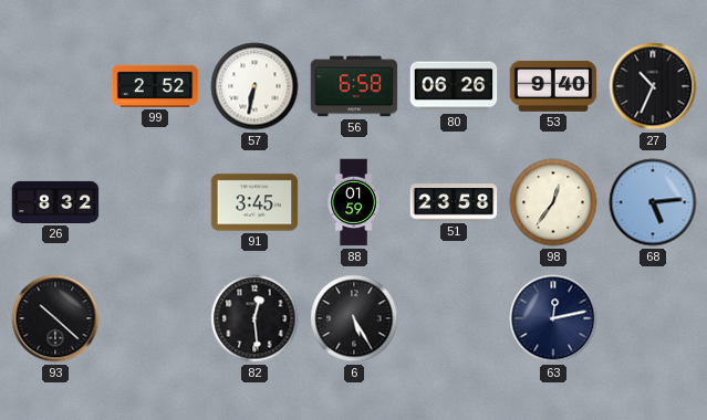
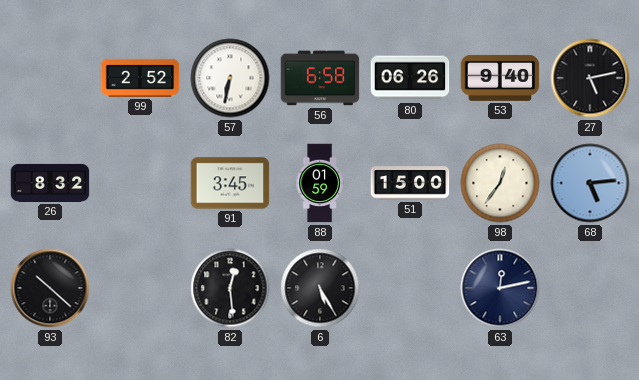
27: 10:34 -> 5:13
51: 23:58 -> 15:00
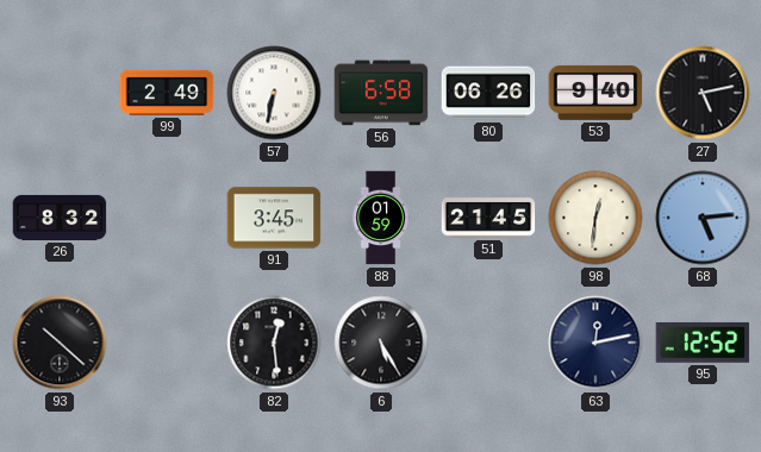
99: 2:52 -> 2:49
51: 15:00 -> 21:45
98: 12:36 -> 12:31
95: none -> 12:52
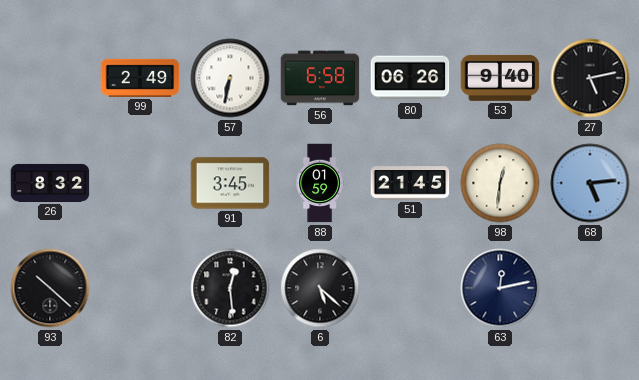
6: 5:25 -> 5:22
95: 12:52 -> none
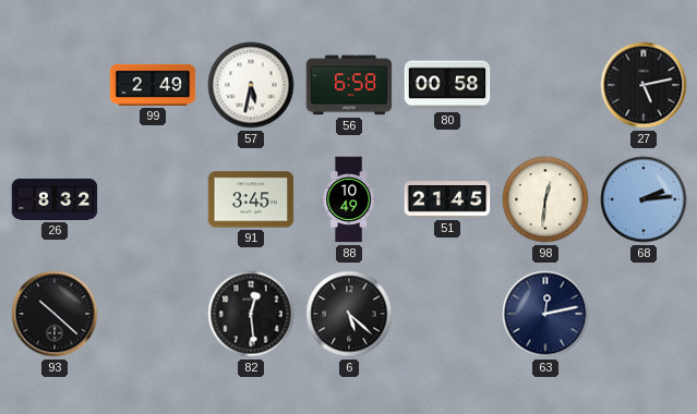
57: 6:32 -> 5:32
80: 06:26 -> 00:58
53: 9:40 -> none
88: 01:59 -> 10:49
68: 5:14 -> 2:14
